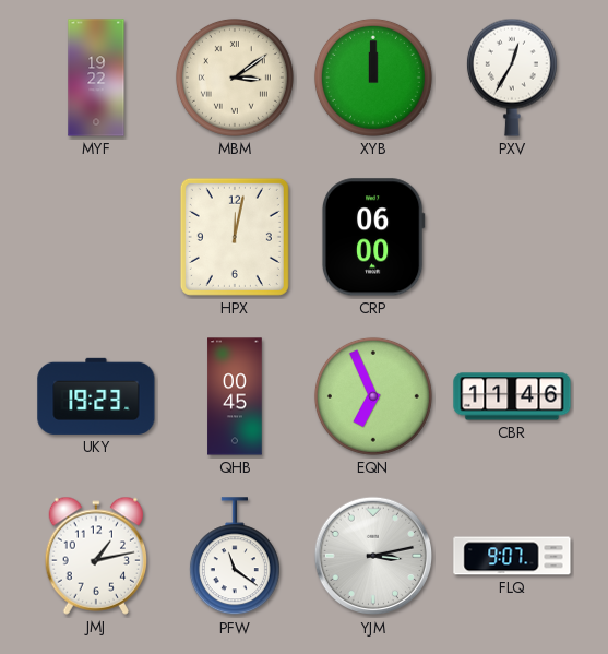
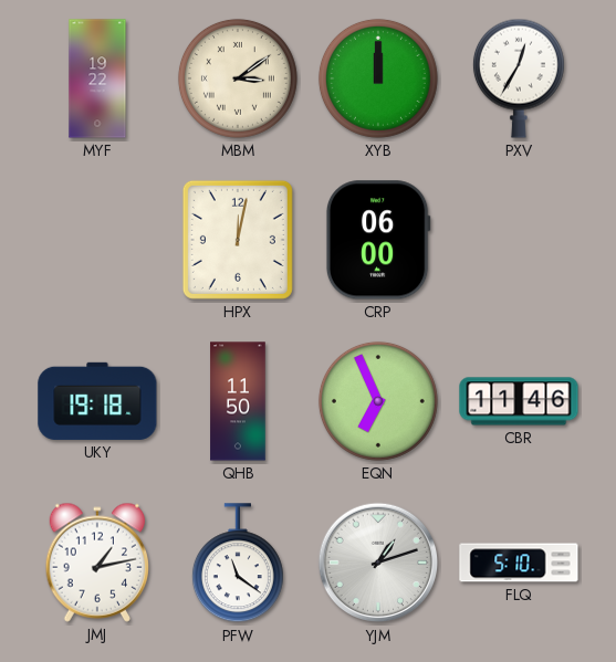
UKY: 19:23 -> 19:18
QHB: 00:45 -> 11:50
YJM: 3:13 -> 1:12
FLQ: 9:07 -> 5:10
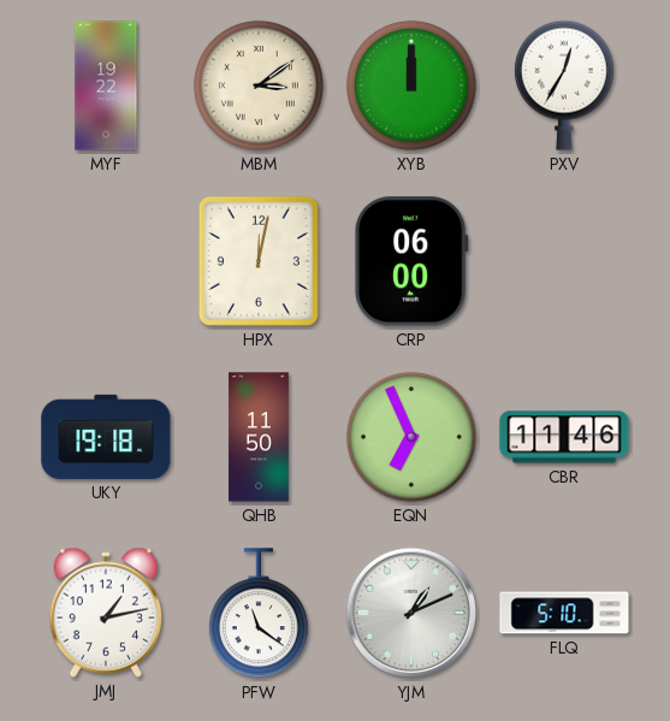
YJM: 1:12 -> 1:11
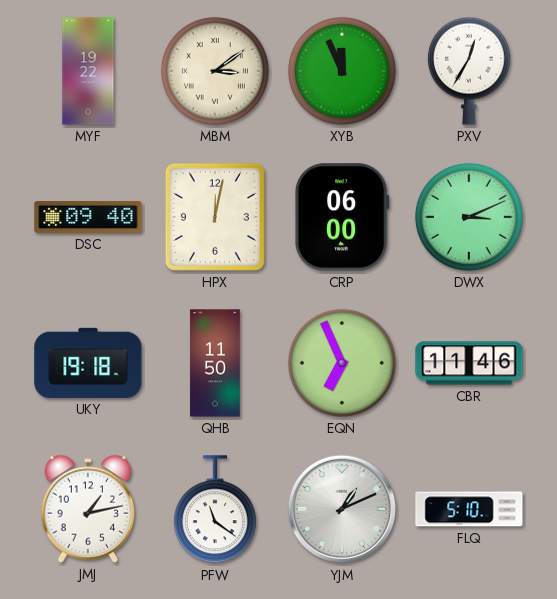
XYB: 12:00 -> 11:56
DSC: none -> 09:40
DWX: none -> 3:11
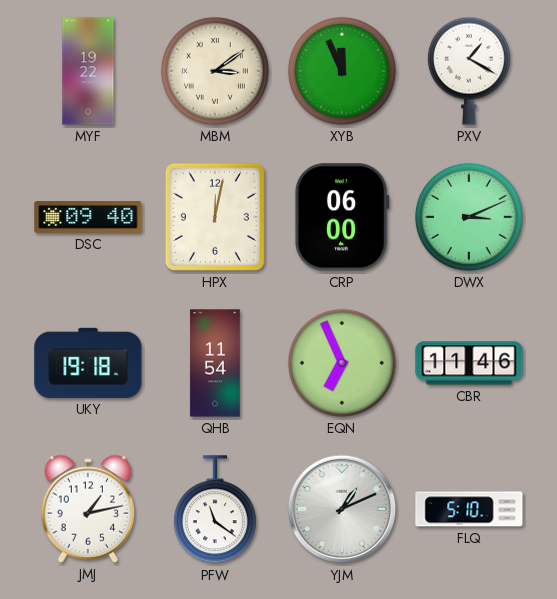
PXV: 12:35 -> 1:20
QHB: 11:50 -> 11:54
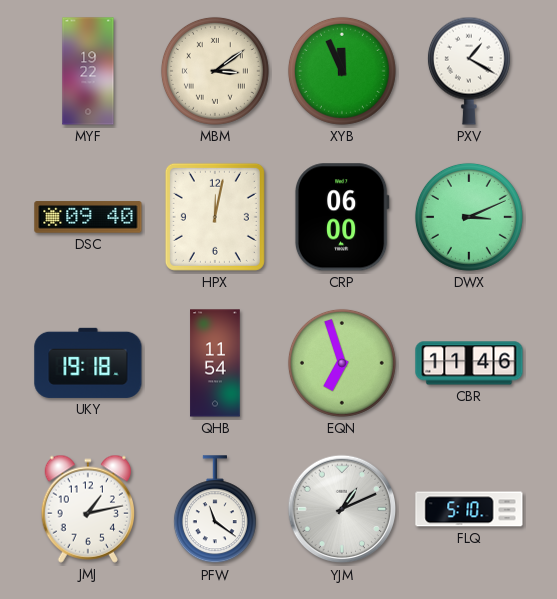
EQN: 6:56 -> 6:57
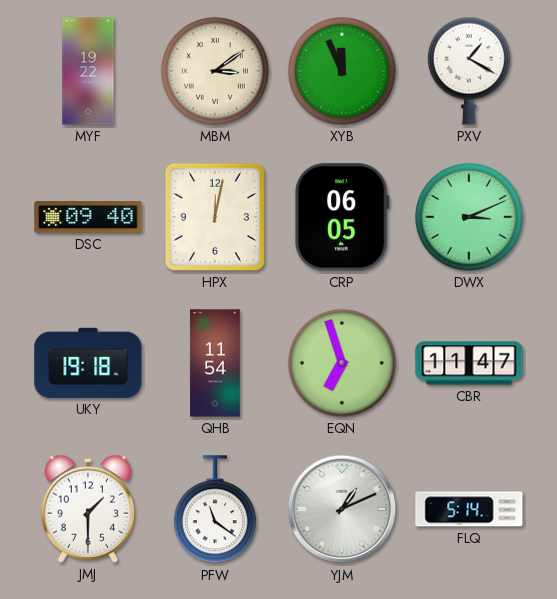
CRP: 06:00 -> 06:05
CBR: 11:46 -> 11:47
JMJ: 1:13 -> 1:30
FLQ: 5:10 -> 5:14
